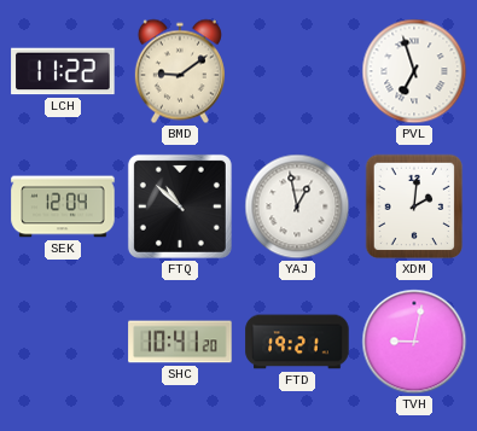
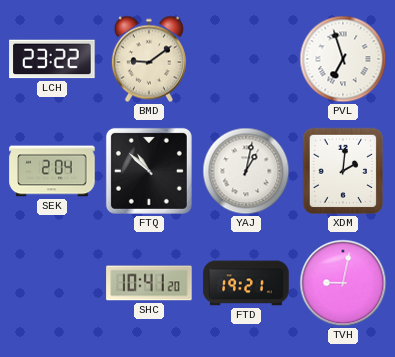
LCH: 11:22 -> 23:22
SEK: 12:04 -> 2:04
YAJ: 12:58 -> 1:02
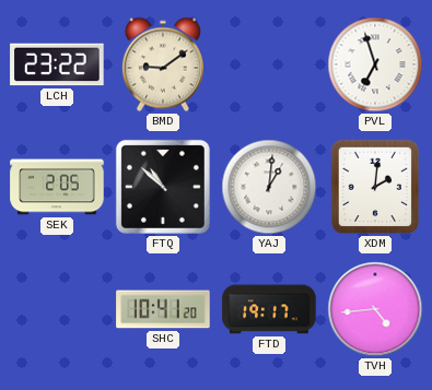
SEK: 2:04 -> 2:05
YAJ: 1:02 -> 1:01
FTD: 19:21 -> 19:17
TVH: 9:02 -> 4:44
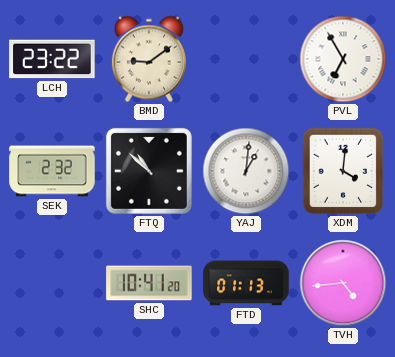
PVL: 6:57 -> 6:55
SEK: 2:05 -> 2:32
XDM: 2:01 -> 4:01
FTD: 19:17 -> 01:13
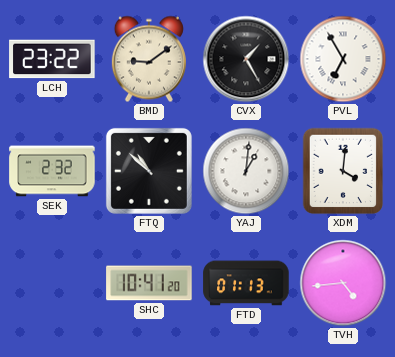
CVX: none -> 1:25
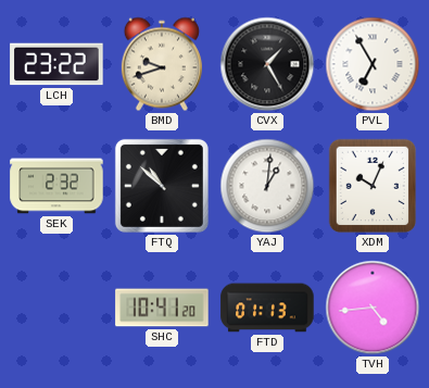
BMD: 9:09 -> 9:42
XDM: 4:01 -> 10:04
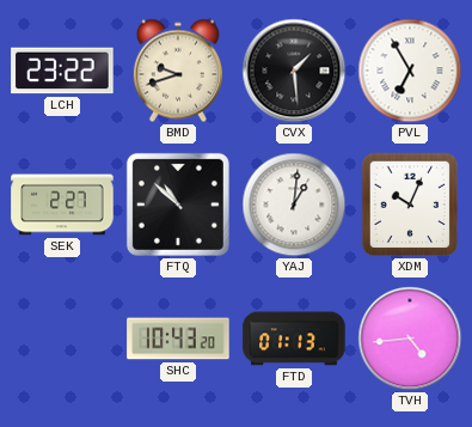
CVX: 1:25 -> 1:29
SEK: 2:32 -> 2:27
SHC: 10:41 -> 10:43
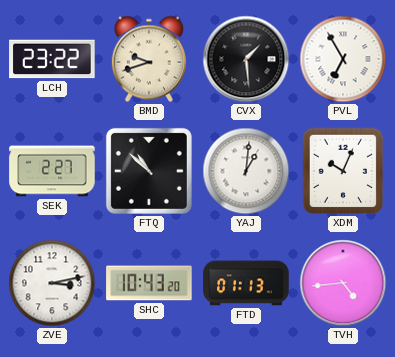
ZVE: none -> 3:13
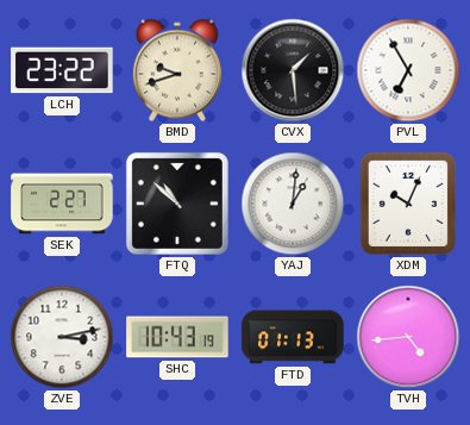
SHC: 10:43:20 -> 10:43:19
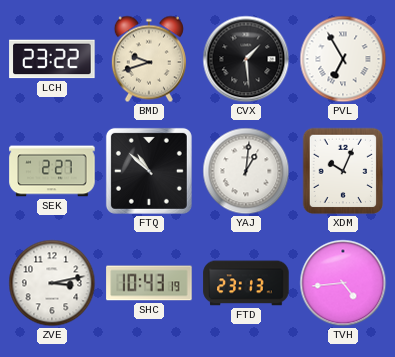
FTD: 01:13 -> 23:13
